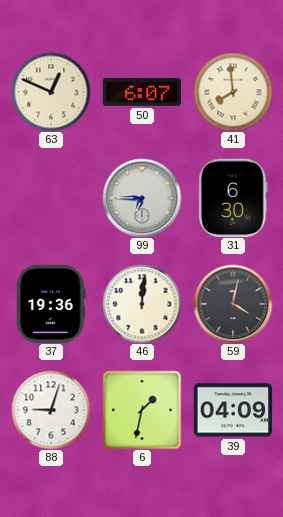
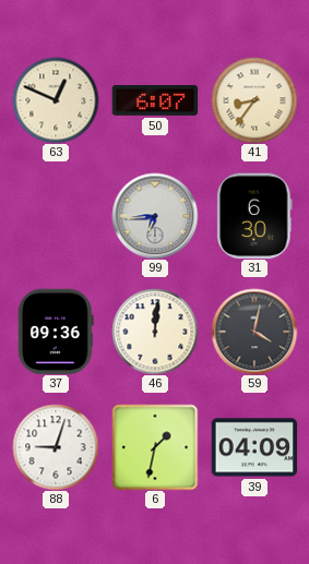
41: 7:59 -> 8:36
99: 6:45 -> 6:44
37: 19:36 -> 09:36
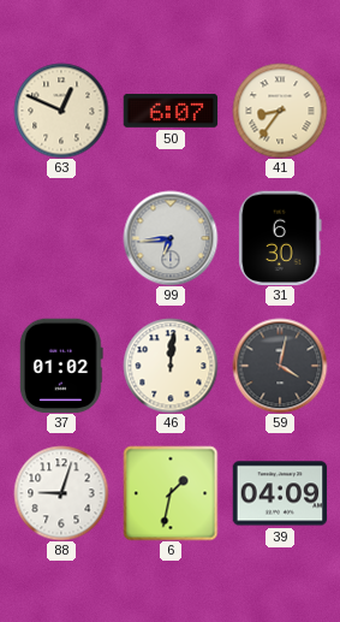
37: 09:36 -> 01:02
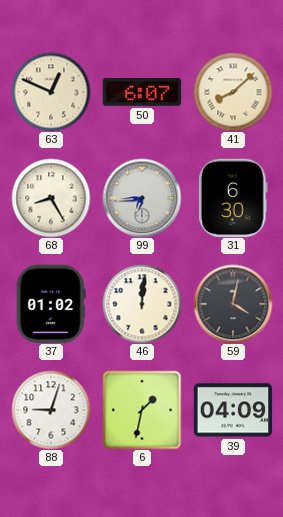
41: 8:36 -> 8:08
68: none -> 8:25
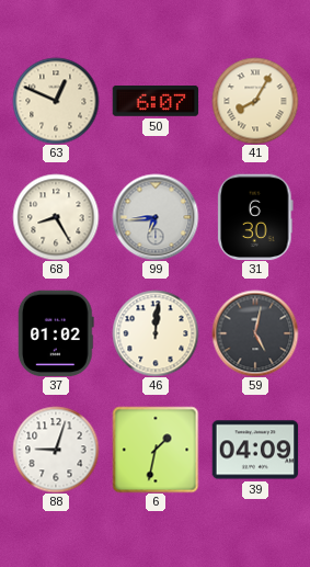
41: 8:08 -> 8:05
59: 4:02 -> 5:02
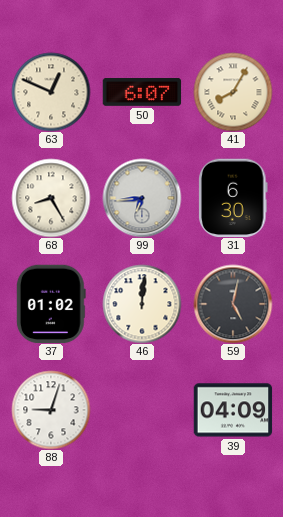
6: 1:32 -> none
